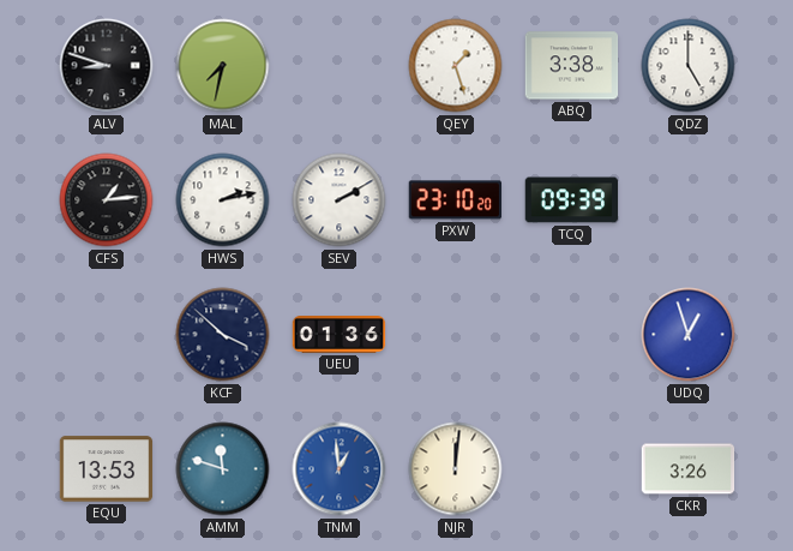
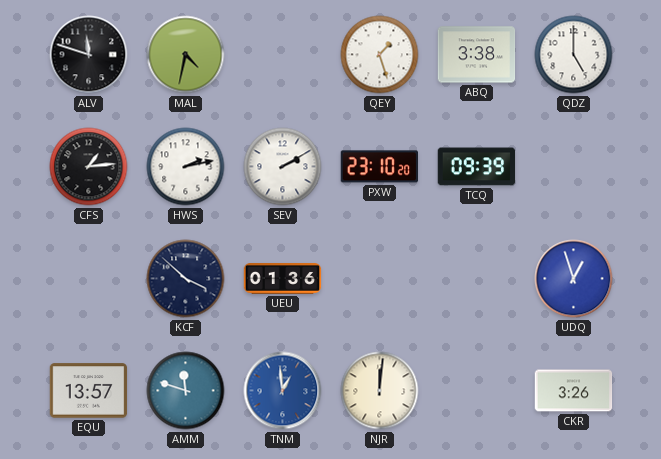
ALV: 8:48 -> 11:48
MAL: 7:32 -> 4:32
EQU: 13:53 -> 13:57
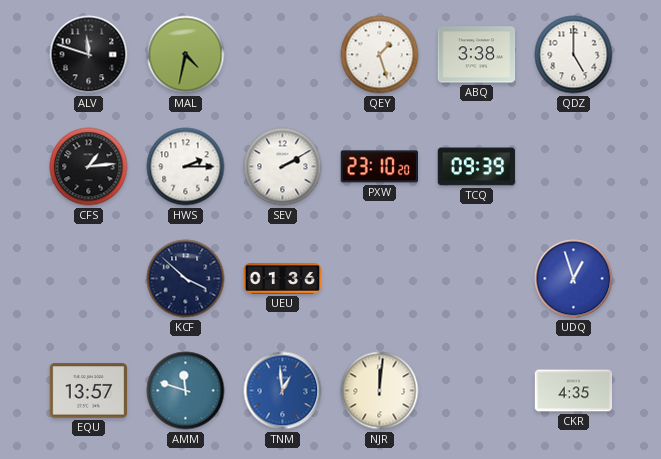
HWS: 2:13 -> 2:15
CKR: 3:26 -> 4:35
